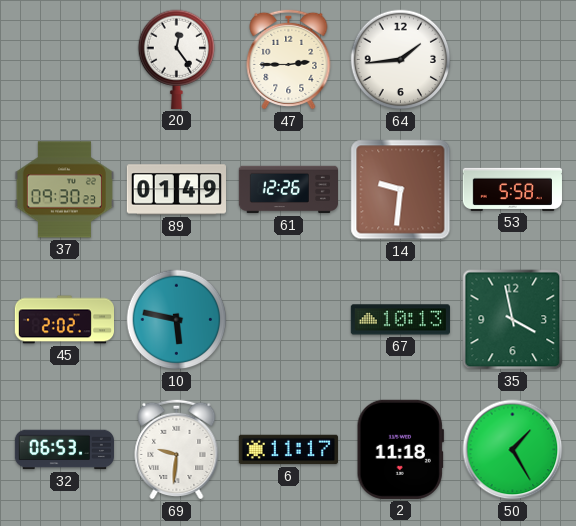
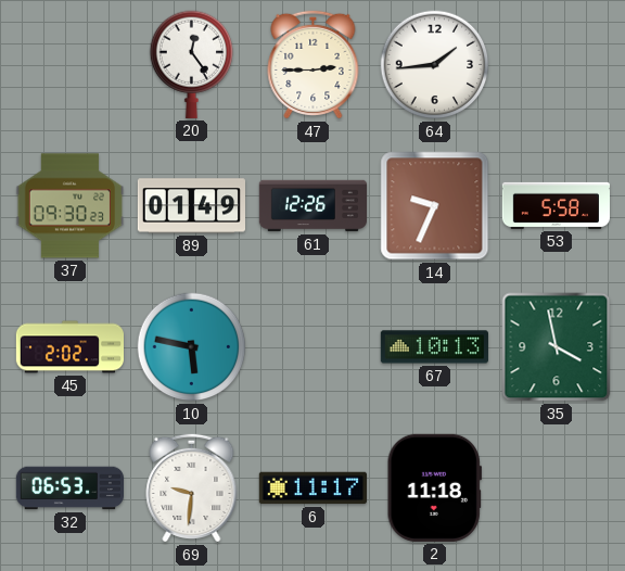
14: 9:31 -> 9:34
50: 1:25 -> none
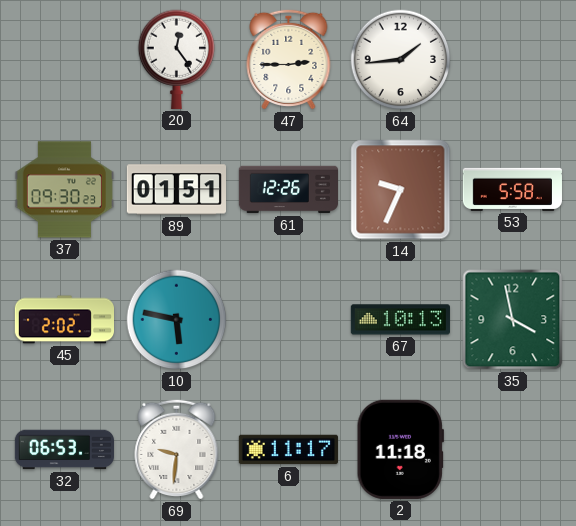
89: 01:49 -> 01:51
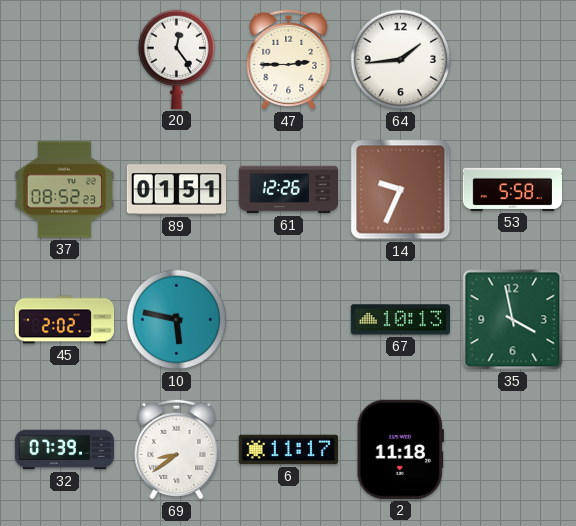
37: 09:30 -> 08:52
32: 06:53 -> 07:39
69: 9:31 -> 8:39
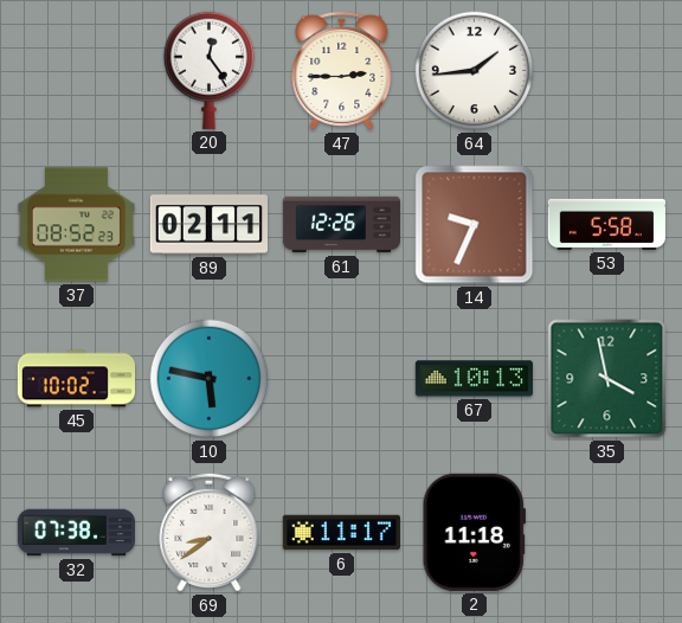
89: 01:51 -> 02:11
45: 2:02 -> 10:02
32: 07:39 -> 07:38
